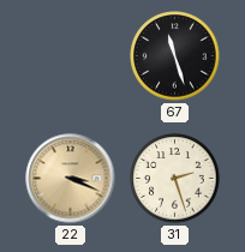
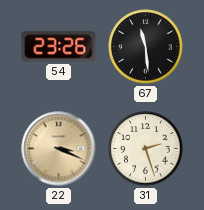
54: none -> 23:26
67: 11:27 -> 11:29
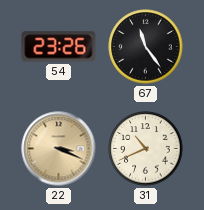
67: 11:29 -> 11:24
31: 2:27 -> 10:41
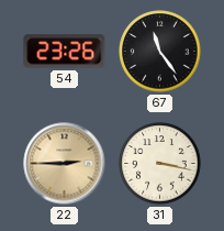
22: 3:19 -> 2:45
31: 10:41 -> 3:17
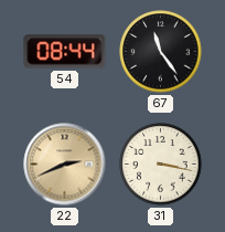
54: 23:26 -> 08:44
22: 2:45 -> 2:41
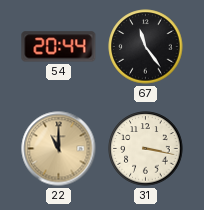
54: 08:44 -> 20:44
22: 2:41 -> 11:00
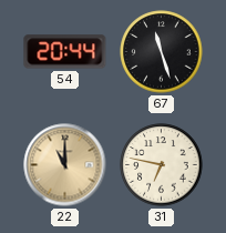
67: 11:24 -> 11:27
31: 3:17 -> 6:47
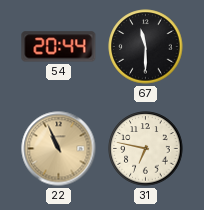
67: 11:27 -> 11:30
22: 11:00 -> 10:56
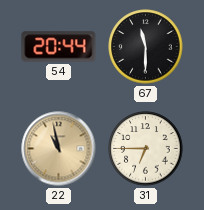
22: 10:56 -> 10:58
31: 6:47 -> 6:45
